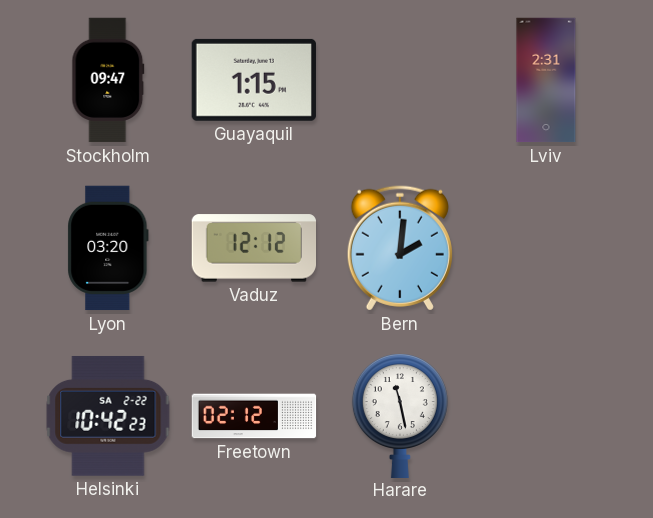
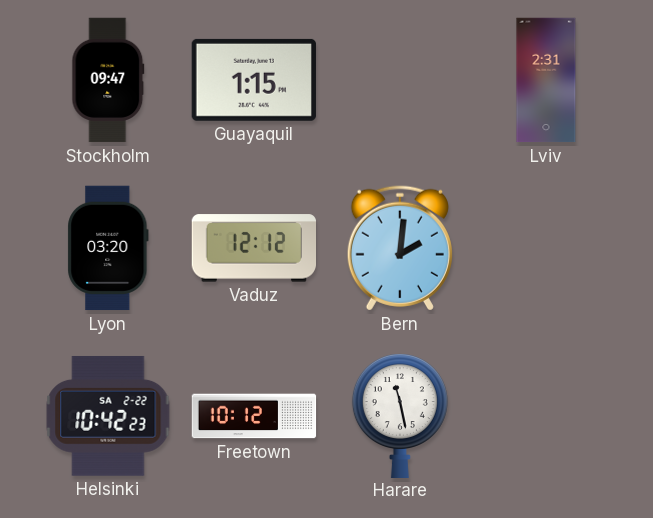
Freetown: 02:12 -> 10:12
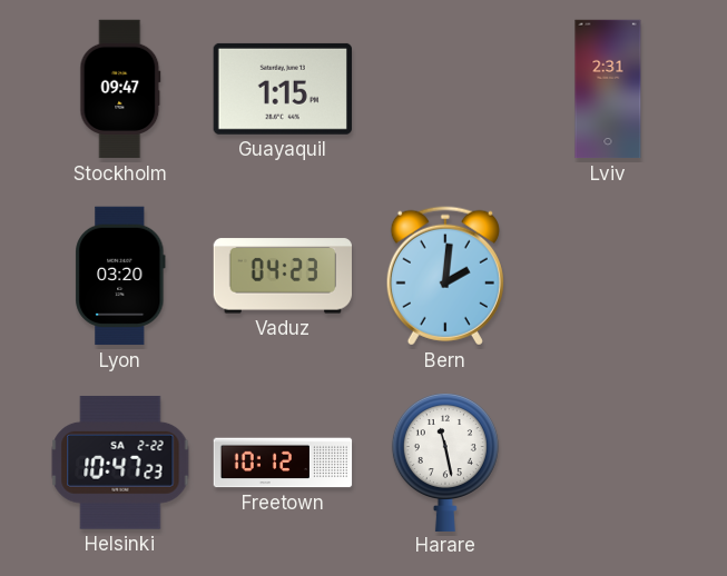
Vaduz: 12:12 -> 04:23
Helsinki: 10:42 -> 10:47
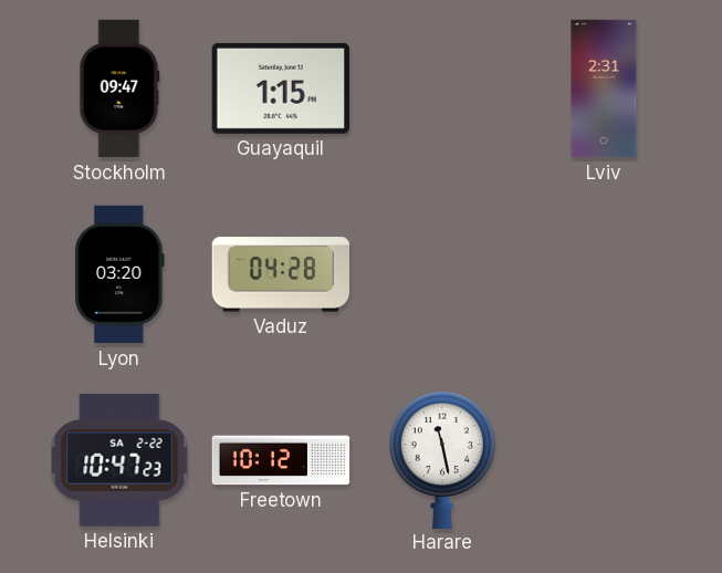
Vaduz: 04:23 -> 04:28
Bern: 2:01 -> none
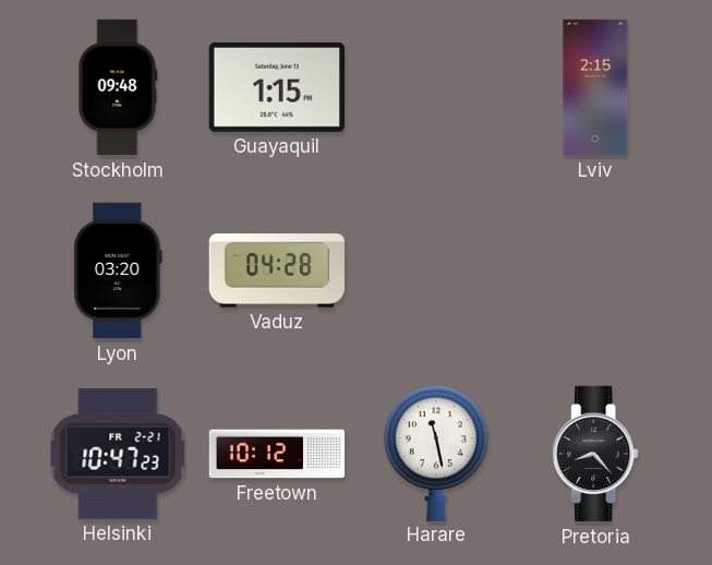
Stockholm: 09:47 -> 09:48
Lviv: 2:31 -> 2:15
Helsinki date: SA 2-22 -> FR 2-21
Pretoria: none -> 8:23
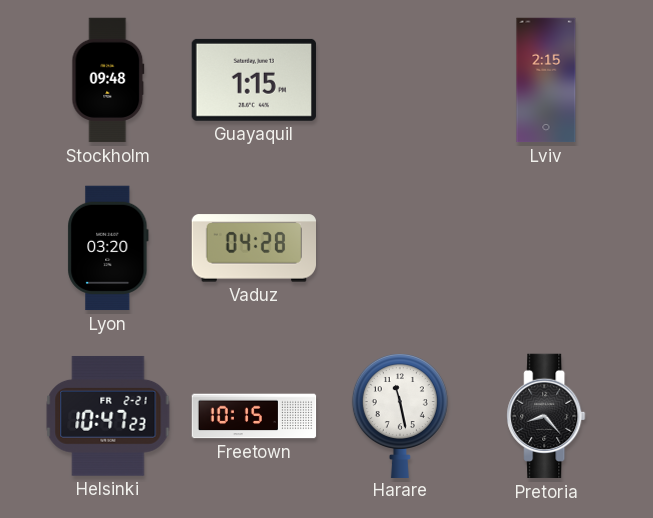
Freetown: 10:12 -> 10:15
